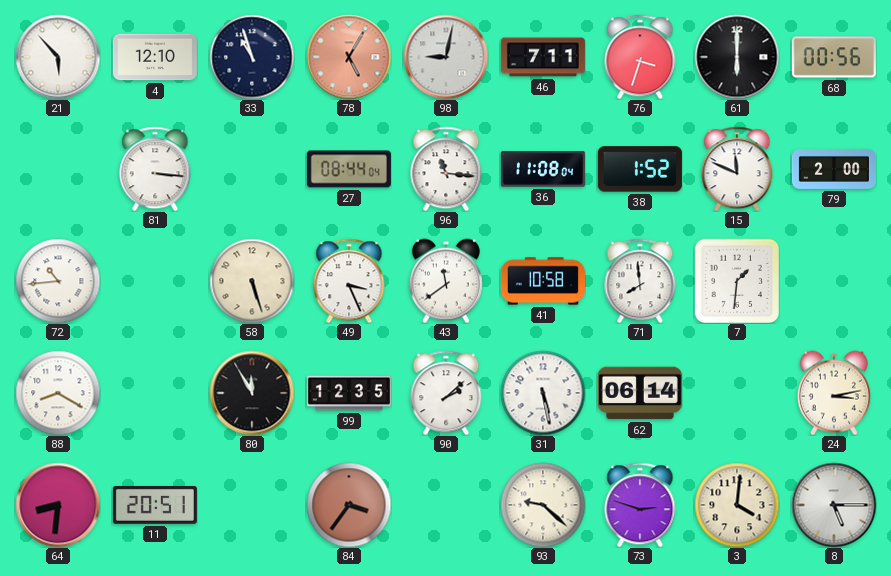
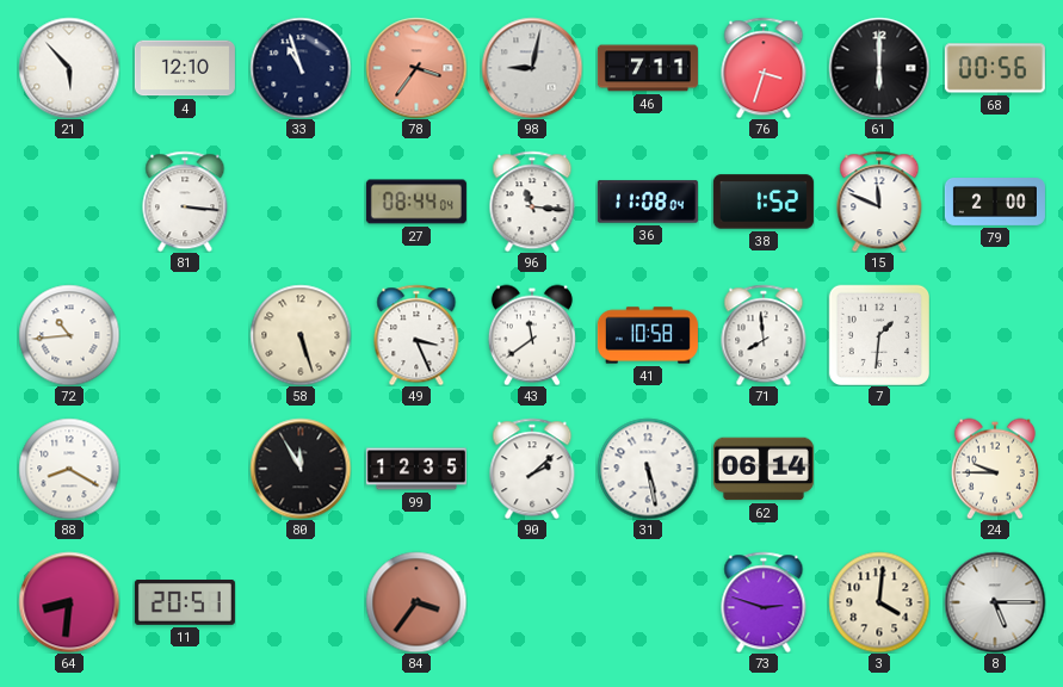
78: 5:05 -> 3:36
24: 3:13 -> 9:45
93: 9:22 -> none
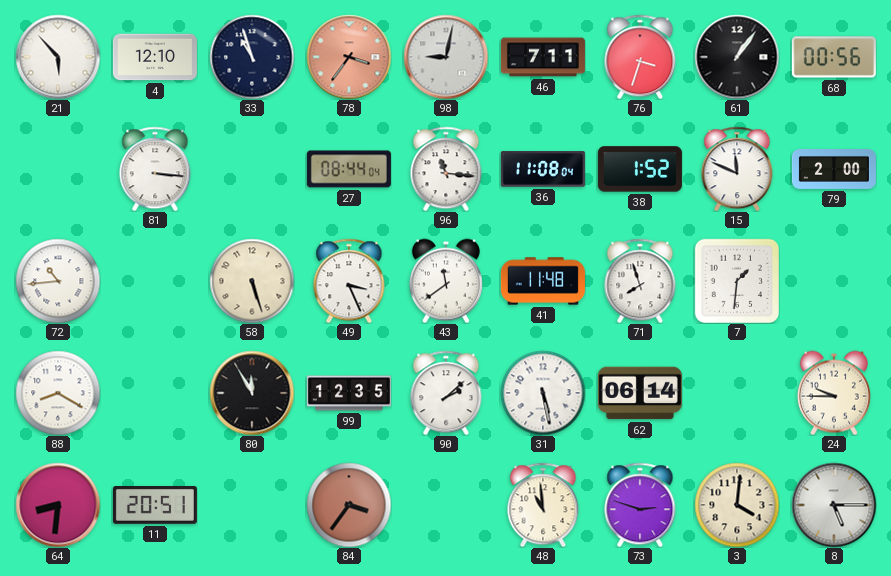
61: 6:00 -> 1:06
41: 10:58 -> 11:48
71: 7:59 -> 7:57
48: none -> 10:59
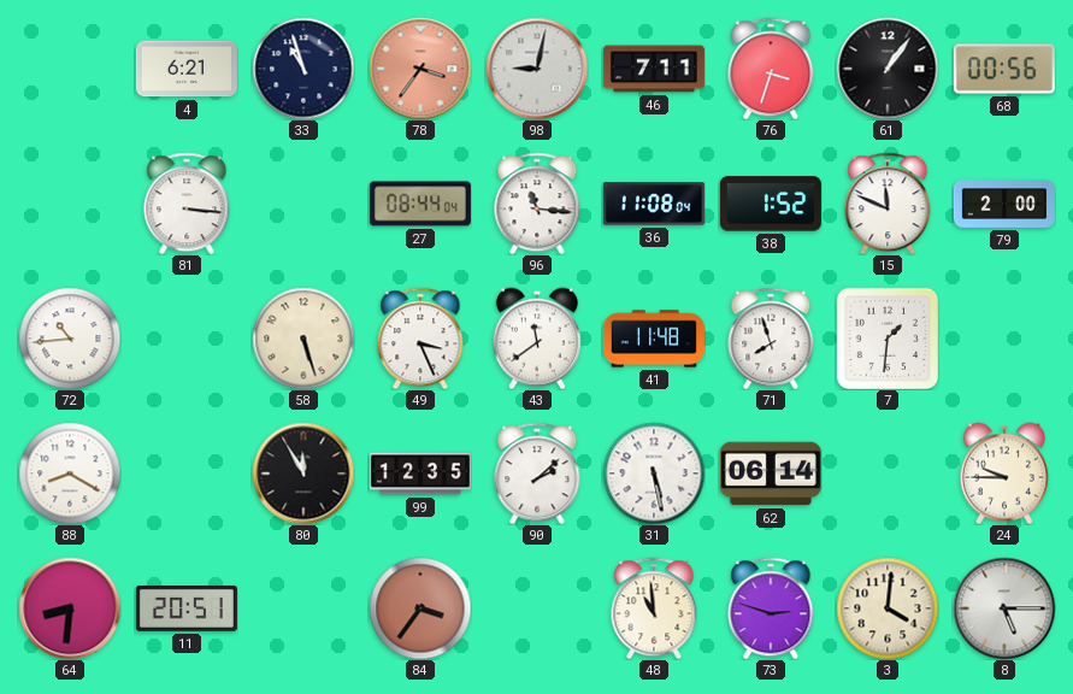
21: 5:53 -> none
4: 12:10 -> 6:21
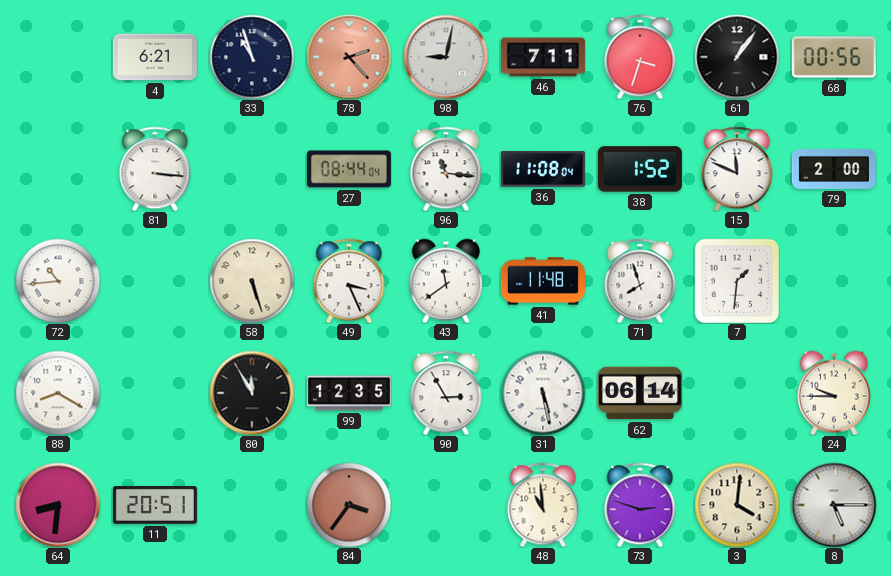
78: 3:36 -> 2:23
90: 2:08 -> 2:55
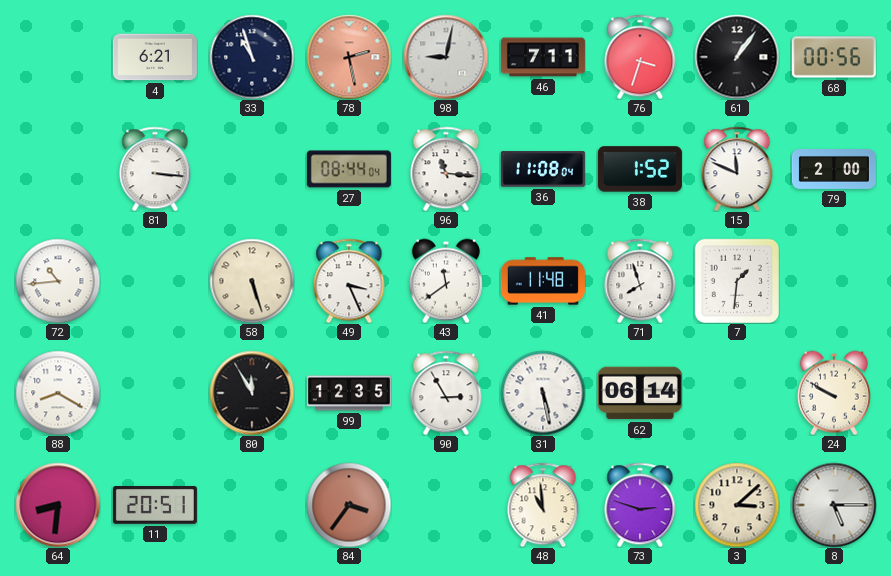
78: 2:23 -> 2:28
24: 9:45 -> 9:50
3: 4:01 -> 3:08
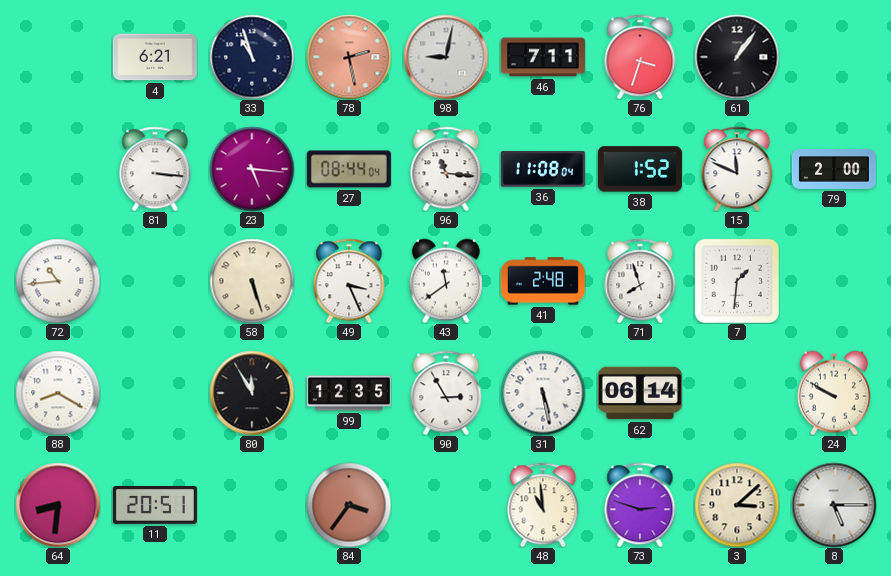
68: 00:56 -> none
23: none -> 5:16
41: 11:48 -> 2:48
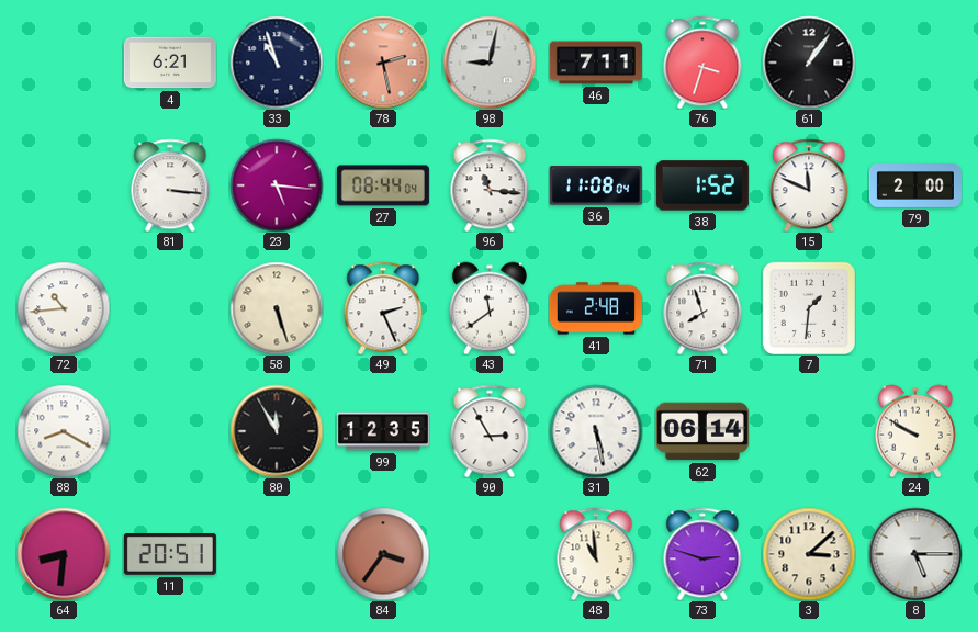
49: 3:26 -> 2:26
